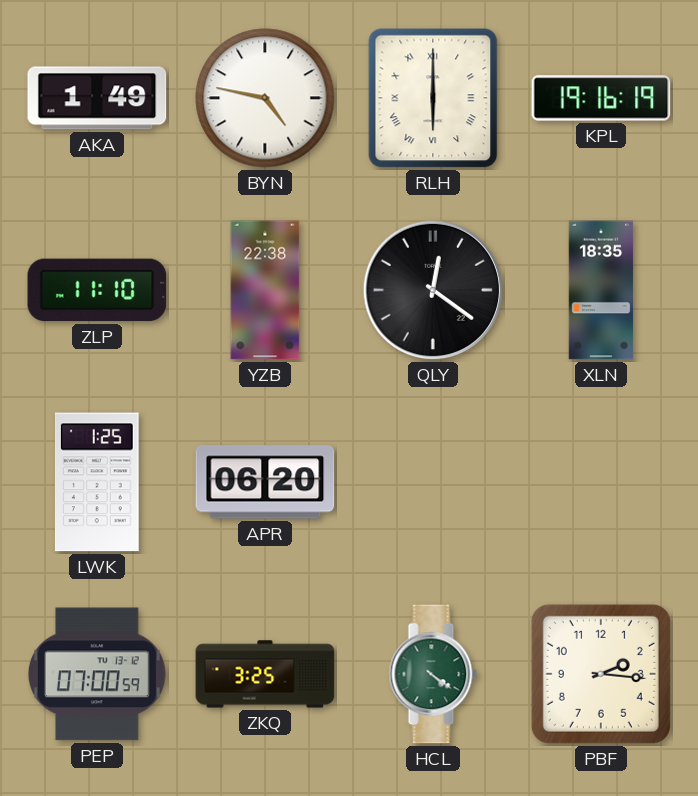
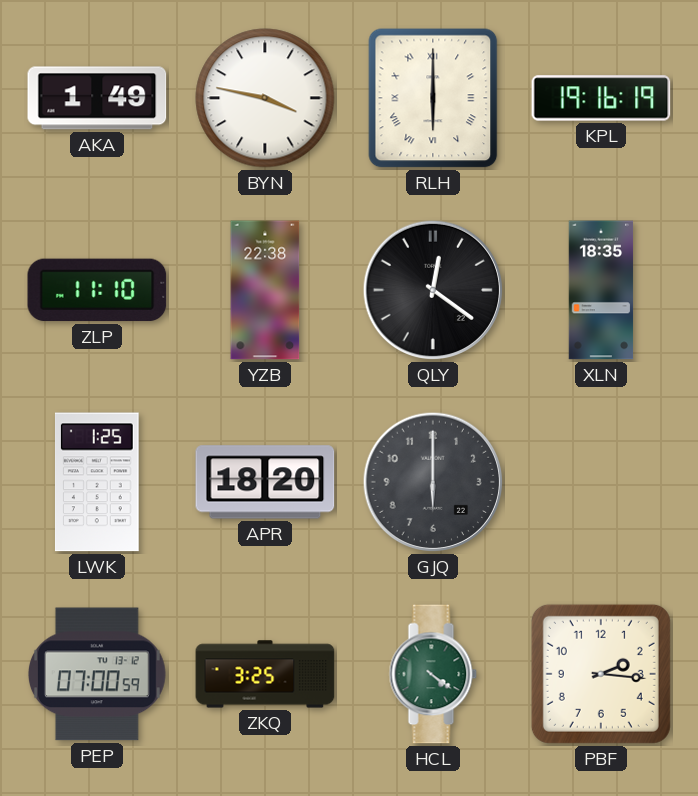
BYN: 4:47 -> 3:47
APR: 06:20 -> 18:20
GJQ: none -> 6:00
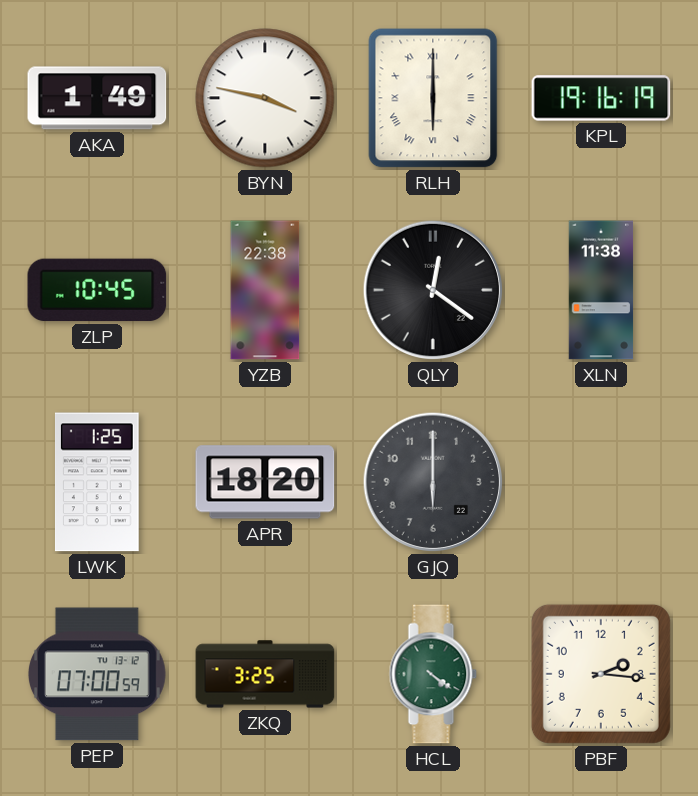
ZLP: 11:10 -> 10:45
XLN: 18:35 -> 11:38
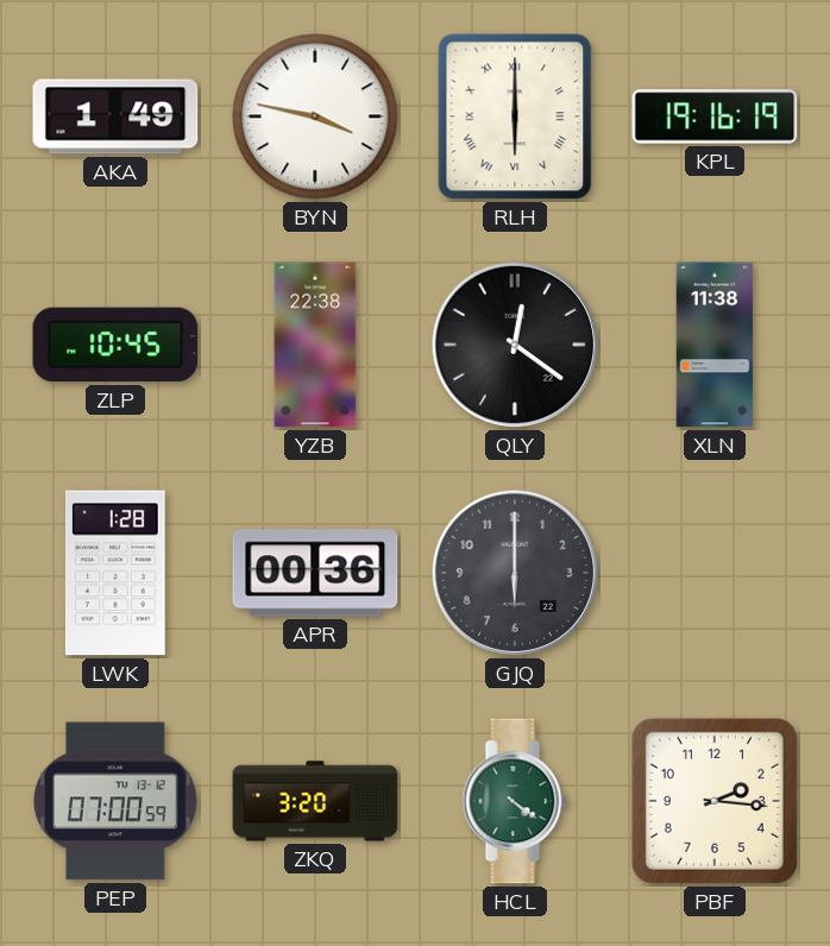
LWK: 1:25 -> 1:28
APR: 18:20 -> 00:36
ZKQ: 3:25 -> 3:20
